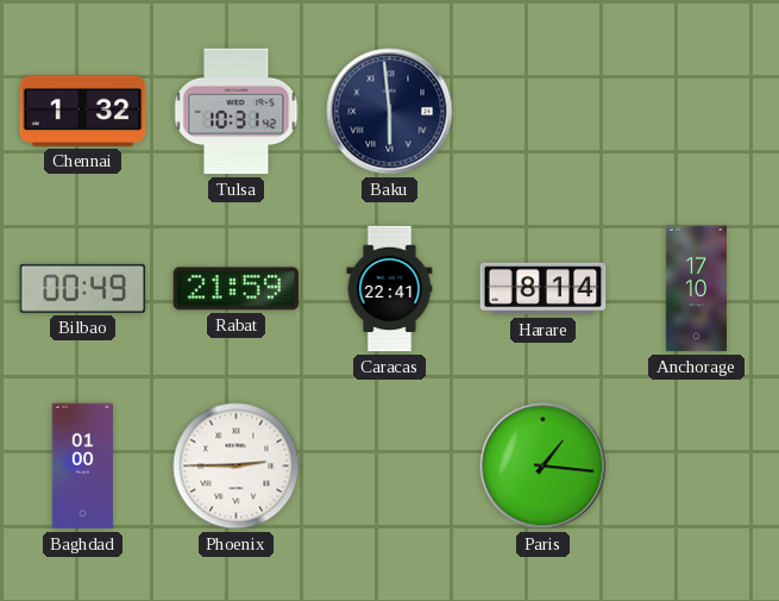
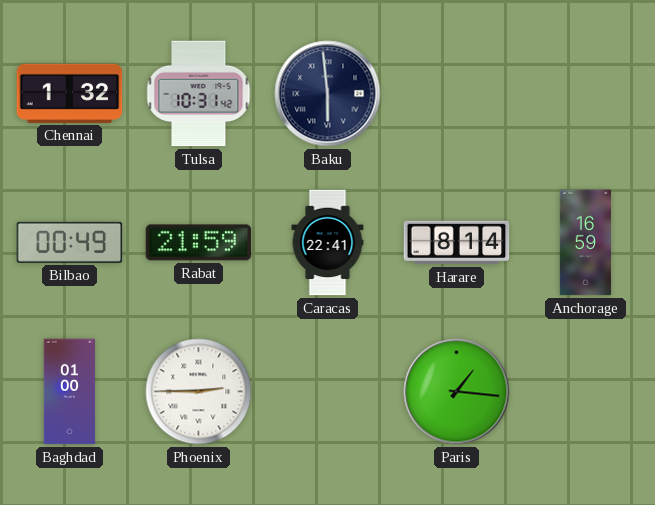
Anchorage: 17:10 -> 16:59
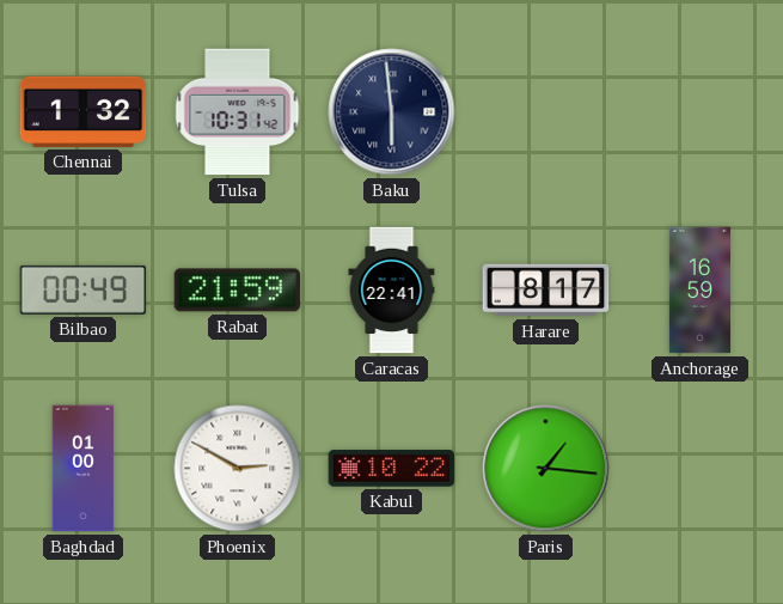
Harare: 8:14 -> 8:17
Phoenix: 2:45 -> 2:50
Kabul: none -> 10:22
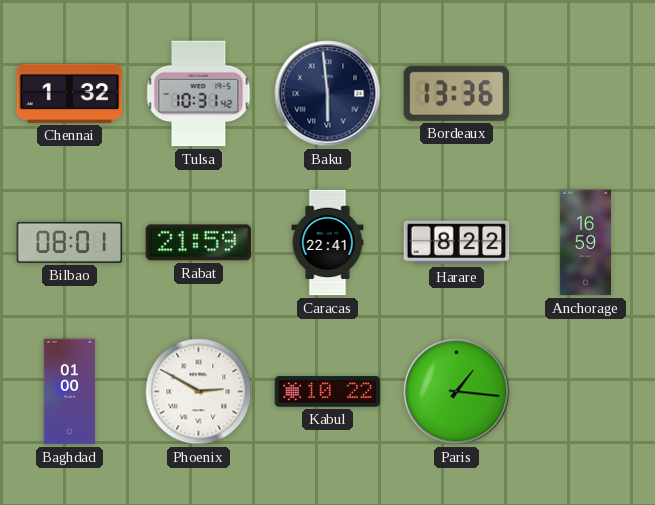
Bordeaux: none -> 13:36
Bilbao: 00:49 -> 08:01
Harare: 8:17 -> 8:22
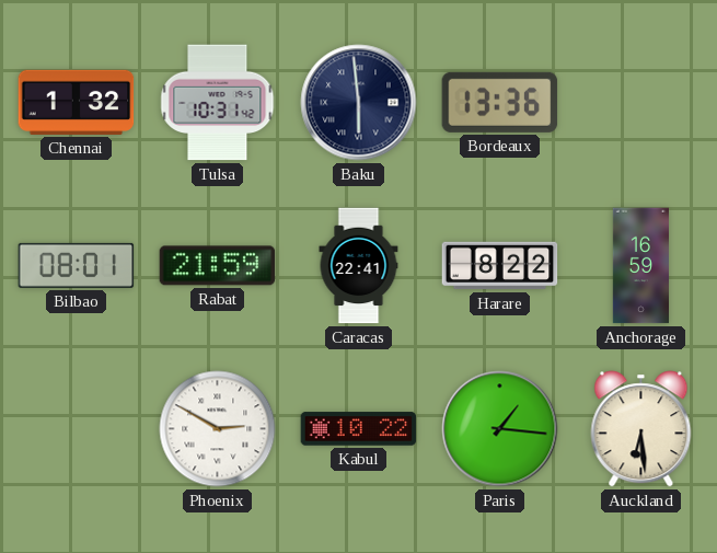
Baghdad: 01:00 -> none
Auckland: none -> 6:29
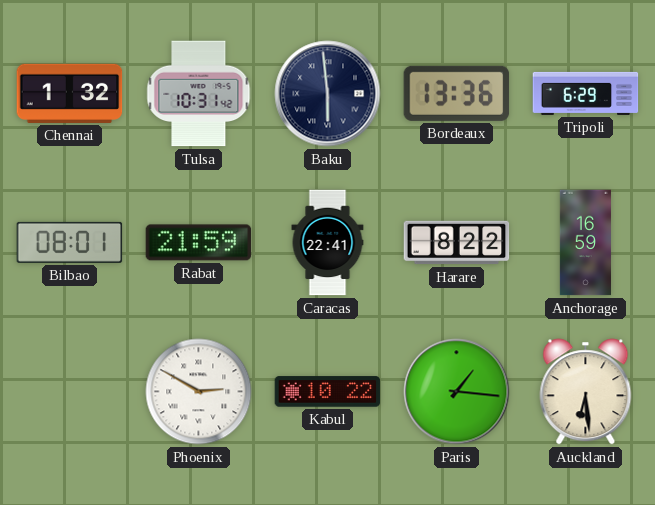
Tripoli: none -> 6:29
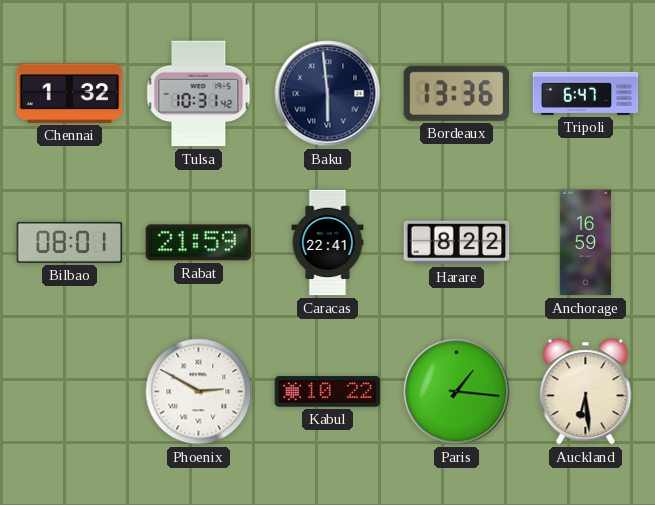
Tripoli: 6:29 -> 6:47
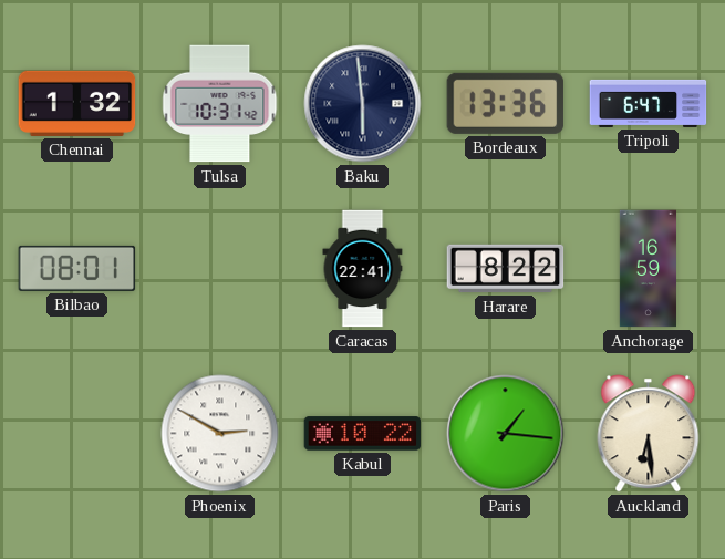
Rabat: 21:59 -> none
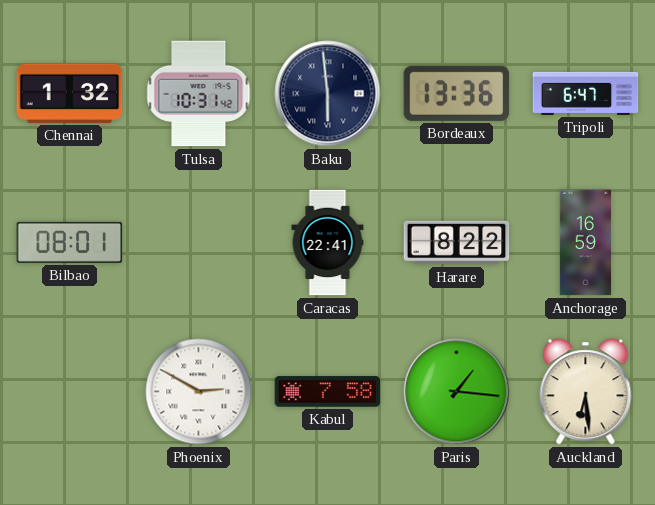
Kabul: 10:22 -> 7:58
